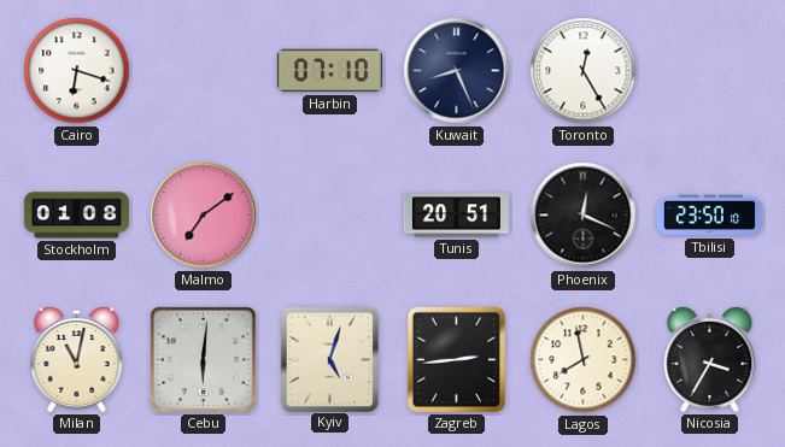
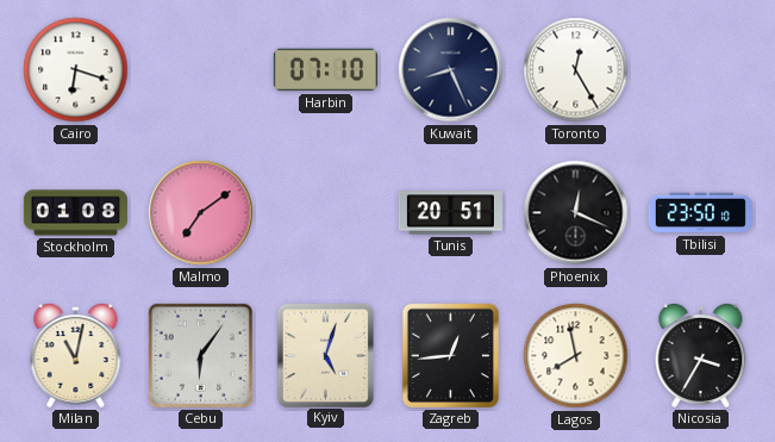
Cebu: 6:01 -> 6:06
Zagreb: 2:44 -> 12:44
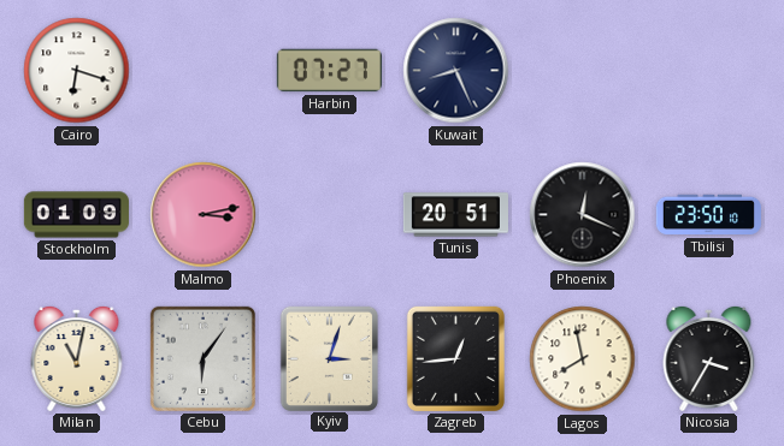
Harbin: 07:10 -> 07:27
Toronto: 12:25 -> none
Stockholm: 01:08 -> 01:09
Malmo: 7:09 -> 3:13
Kyiv: 5:03 -> 3:03
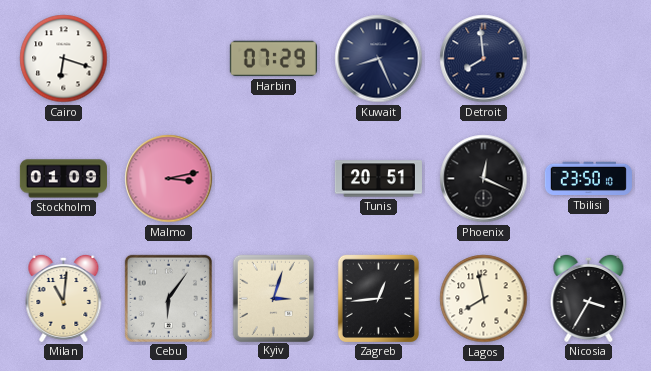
Harbin: 07:27 -> 07:29
Detroit: none -> 7:59
Milan: 11:02 -> 11:01
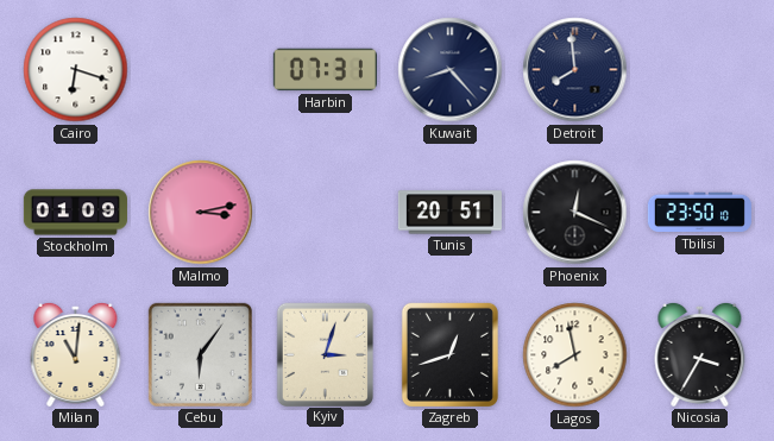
Harbin: 07:29 -> 07:31
Kuwait: 8:26 -> 8:23
Zagreb: 12:44 -> 12:42
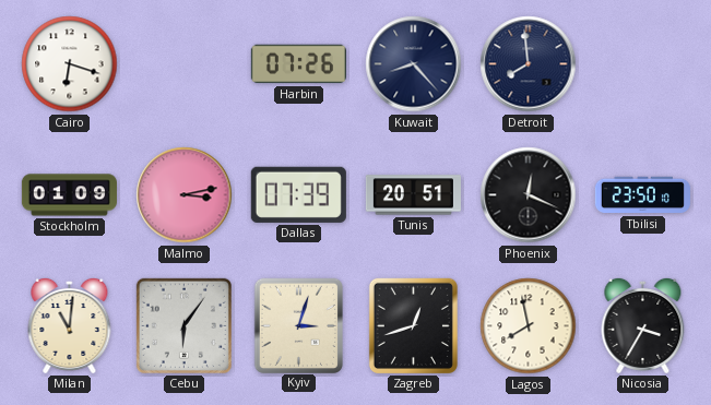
Harbin: 07:31 -> 07:26
Dallas: none -> 07:39
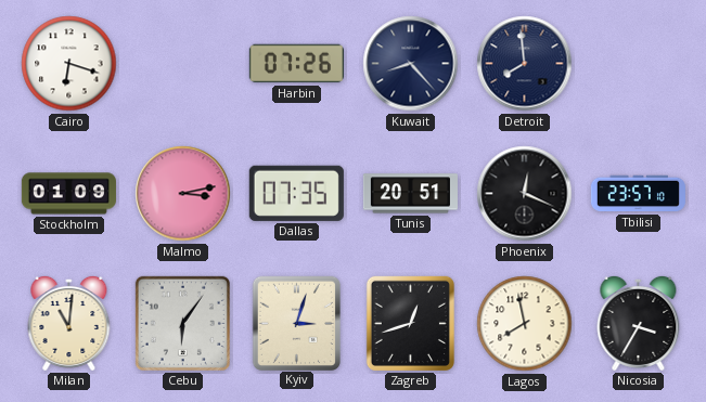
Dallas: 07:39 -> 07:35
Tbilisi: 23:50 -> 23:57
